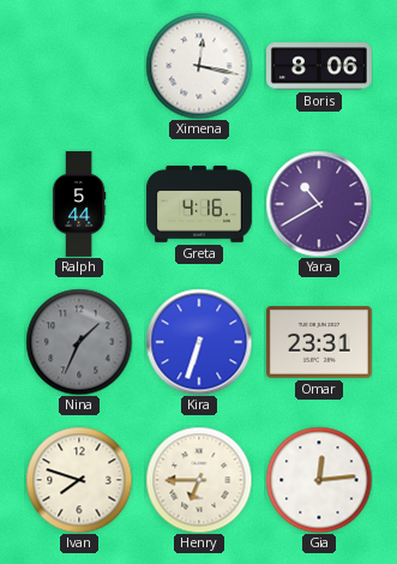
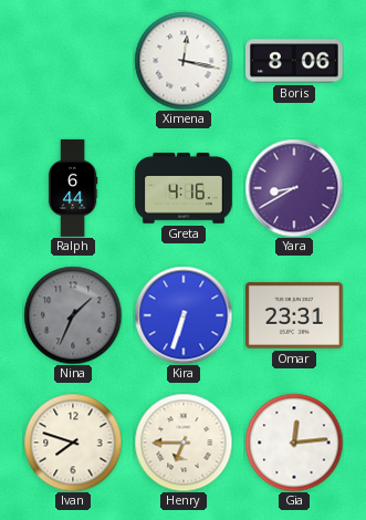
Ralph: 5:44 -> 6:44
Yara: 10:40 -> 8:40
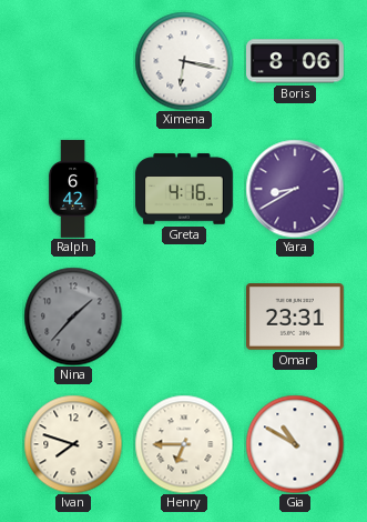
Ximena: 12:17 -> 6:17
Ralph: 6:44 -> 6:42
Nina: 1:34 -> 1:37
Kira: 6:33 -> none
Gia: 12:14 -> 10:50
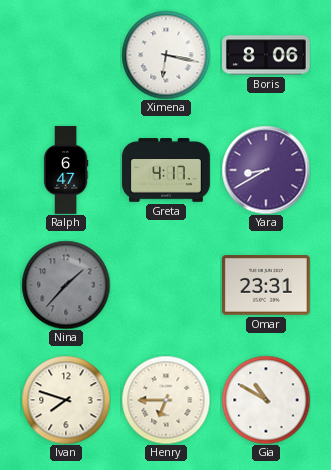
Ralph: 6:42 -> 6:47
Greta: 4:16 -> 4:17
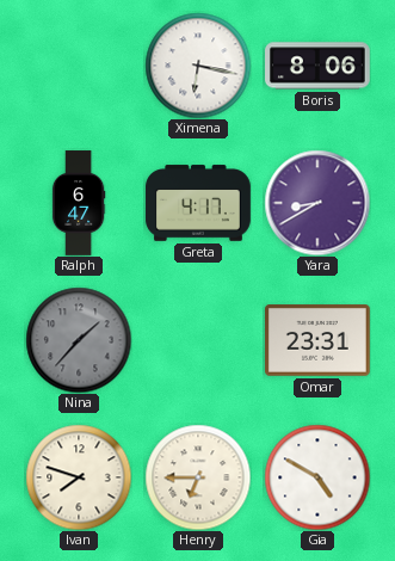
Gia: 10:50 -> 4:50
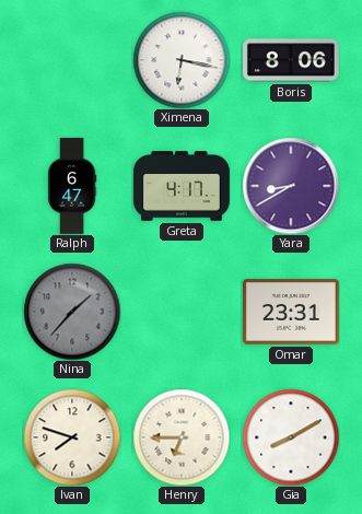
Gia: 4:50 -> 8:10
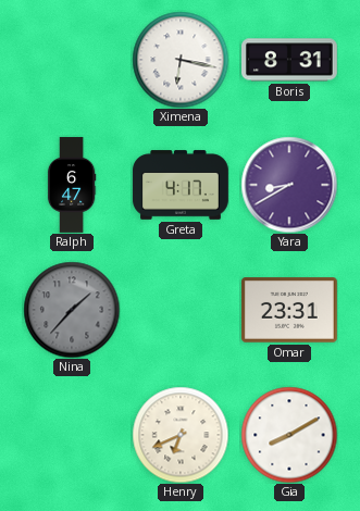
Boris: 8:06 -> 8:31
Ivan: 7:48 -> none
Henry: 6:45 -> 6:41
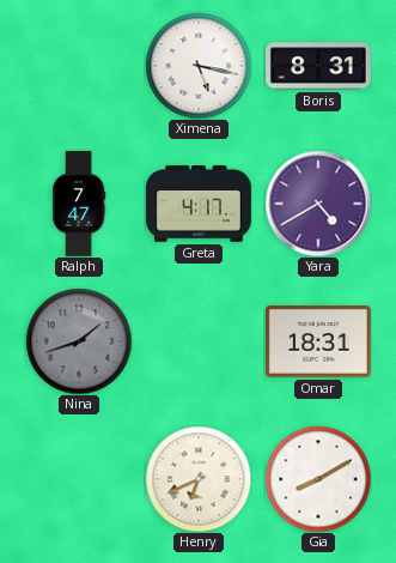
Ximena: 6:17 -> 5:17
Ralph: 6:47 -> 7:47
Yara: 8:40 -> 4:40
Nina: 1:37 -> 1:42
Omar: 23:31 -> 18:31
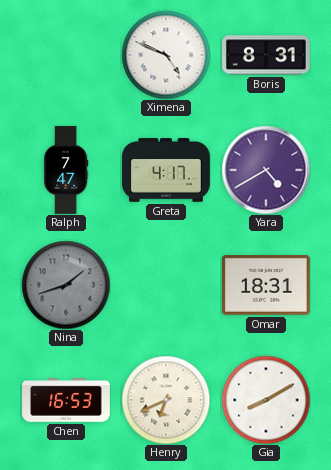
Ximena: 5:17 -> 4:49
Chen: none -> 16:53
